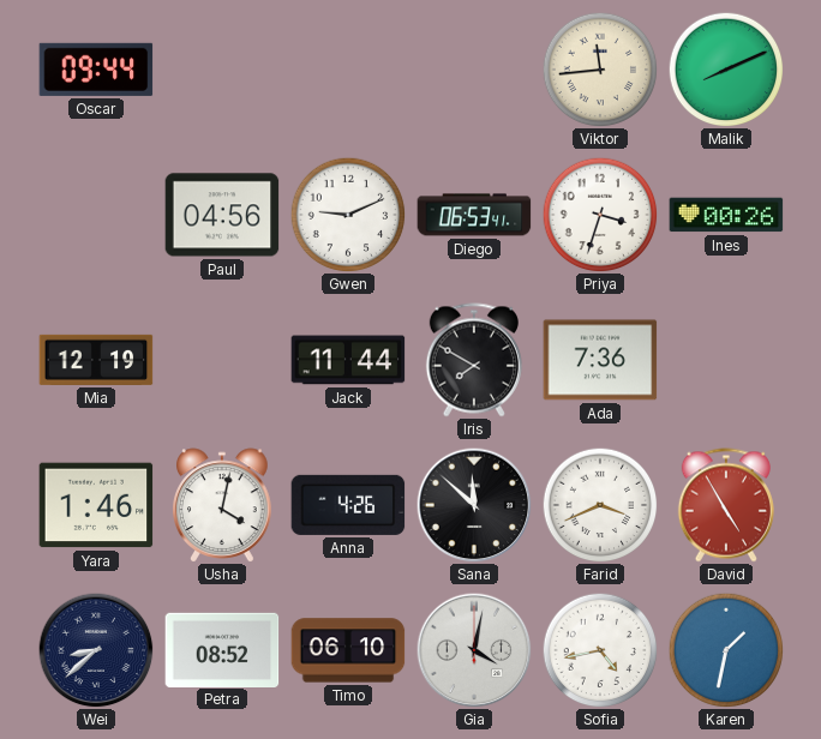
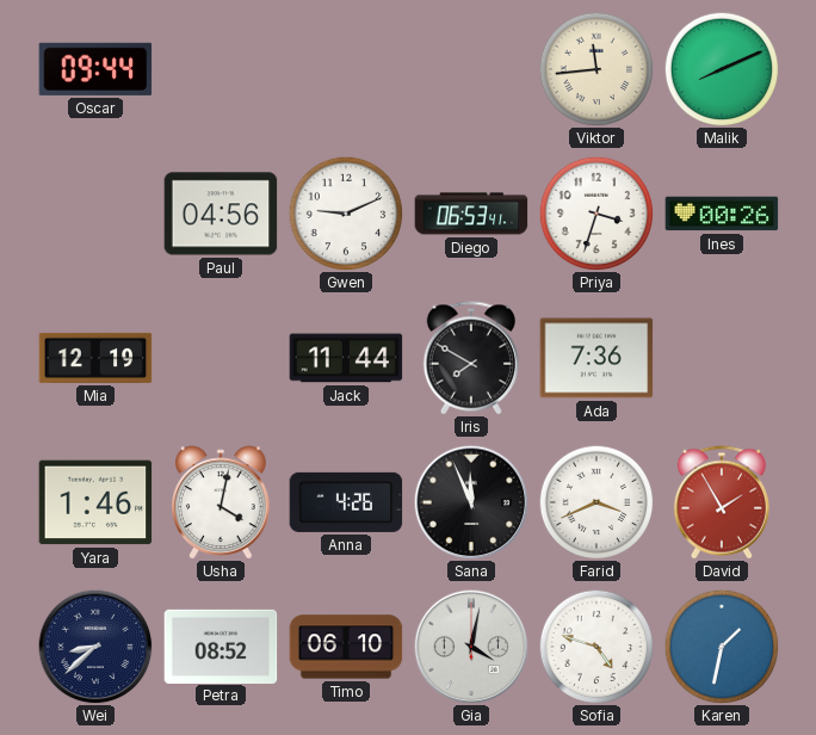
Sana: 11:52 -> 11:56
David: 4:55 -> 1:55
Sofia: 4:43 -> 4:48
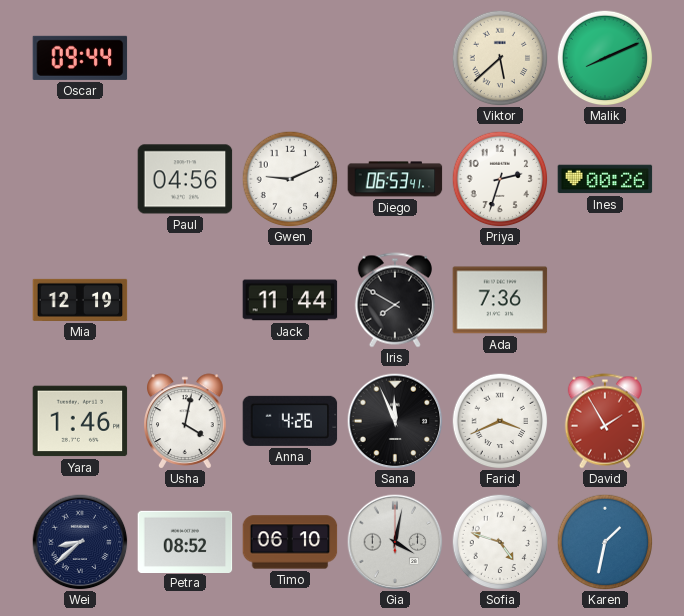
Viktor: 11:44 -> 5:38
Priya: 3:33 -> 2:33
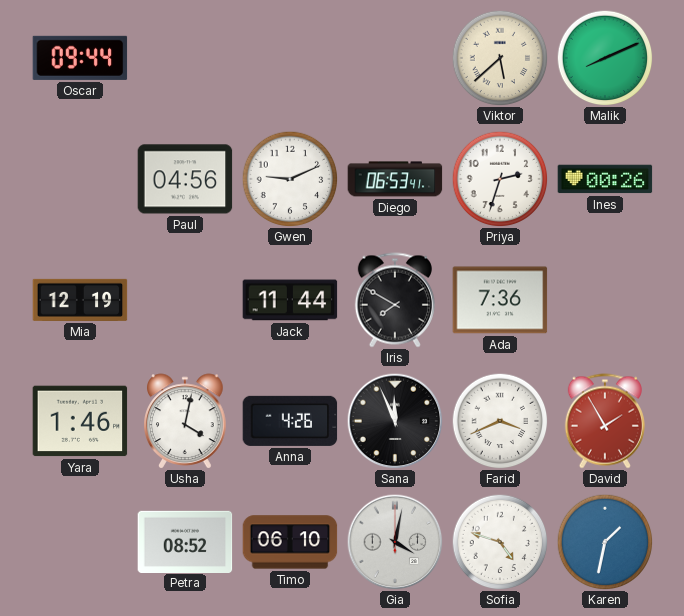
Wei: 8:38 -> none
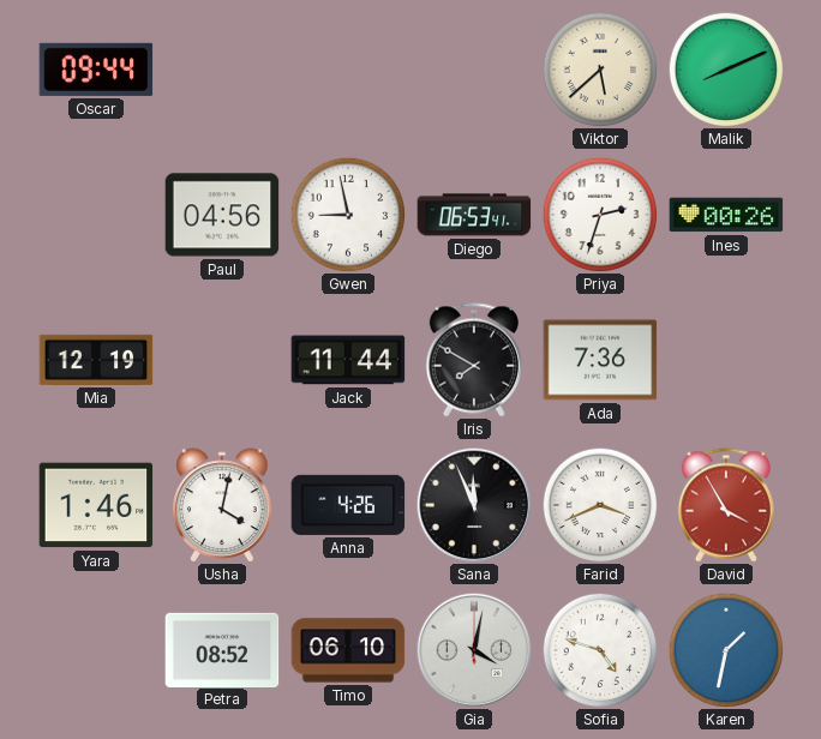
Gwen: 9:11 -> 8:58
David: 1:55 -> 3:55
